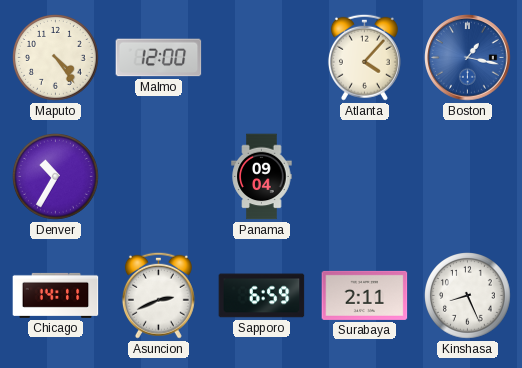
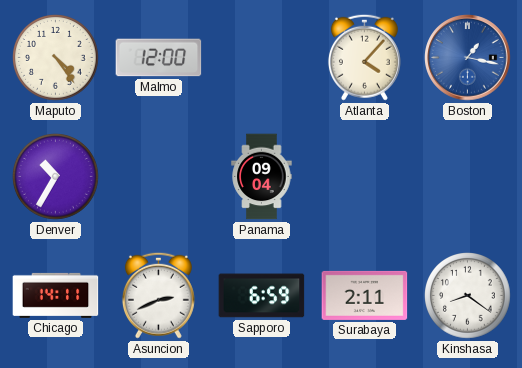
Kinshasa: 8:26 -> 8:21
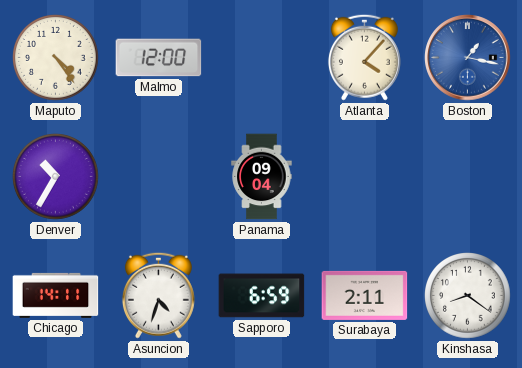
Asuncion: 2:41 -> 4:33
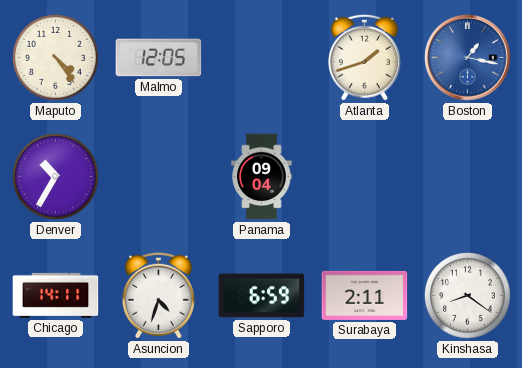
Malmo: 12:00 -> 12:05
Atlanta: 4:07 -> 1:42
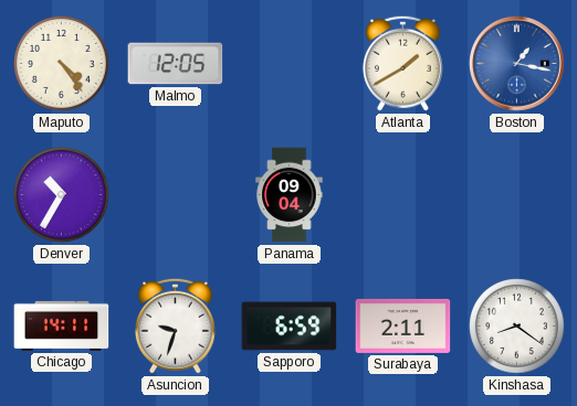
Atlanta: 1:42 -> 1:40
Asuncion: 4:33 -> 9:33
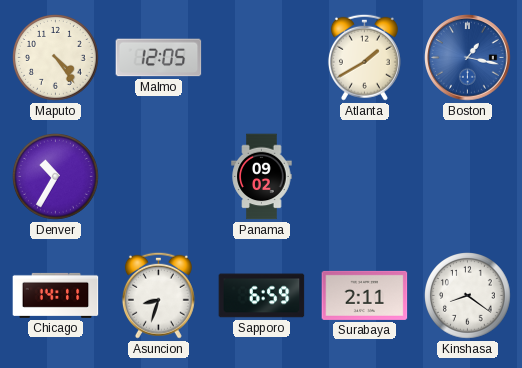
Panama: 09:04 -> 09:02
Asuncion: 9:33 -> 8:33
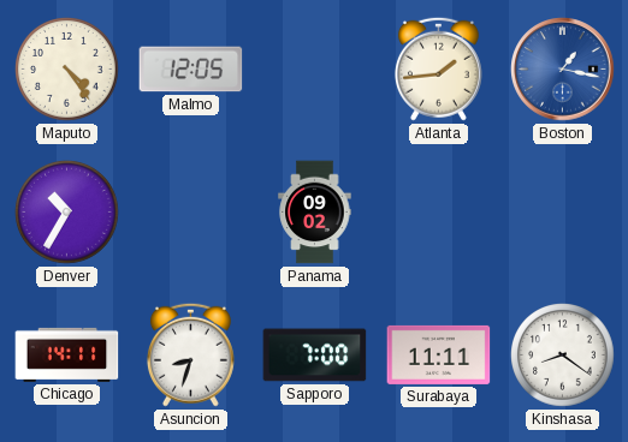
Atlanta: 1:40 -> 1:44
Sapporo: 6:59 -> 7:00
Surabaya: 2:11 -> 11:11
